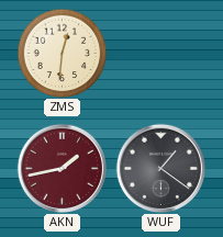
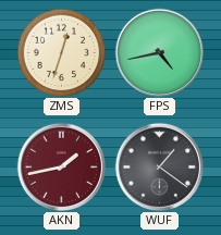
ZMS: 12:31 -> 12:33
FPS: none -> 4:43
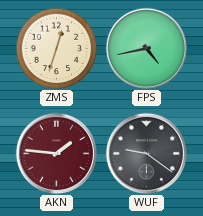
AKN: 1:43 -> 1:46
WUF: 1:21 -> 9:21
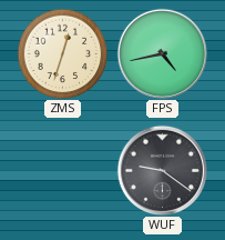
AKN: 1:46 -> none
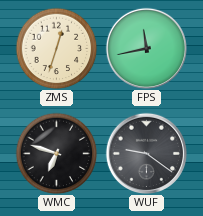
FPS: 4:43 -> 11:43
WMC: none -> 6:48
